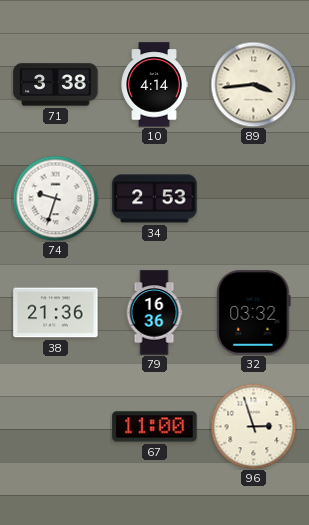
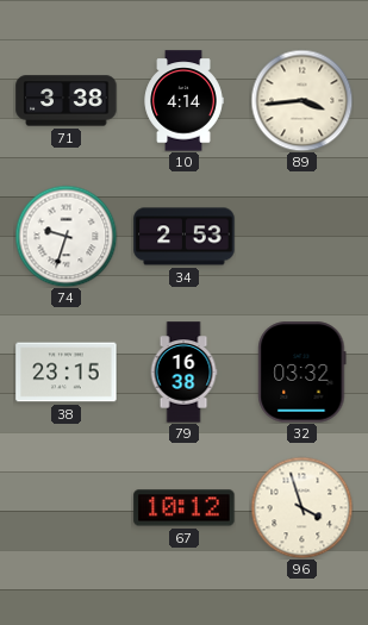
38: 21:36 -> 23:15
79: 16:36 -> 16:38
67: 11:00 -> 10:12
96: 2:57 -> 3:57
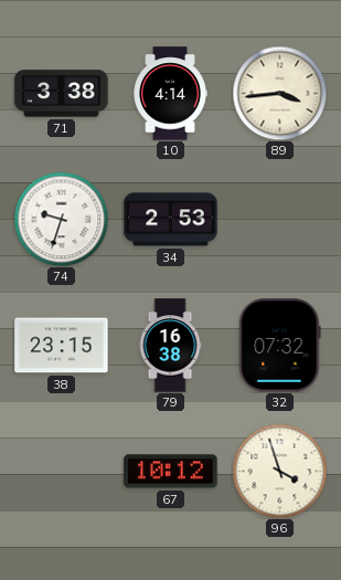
32: 03:32 -> 07:32
